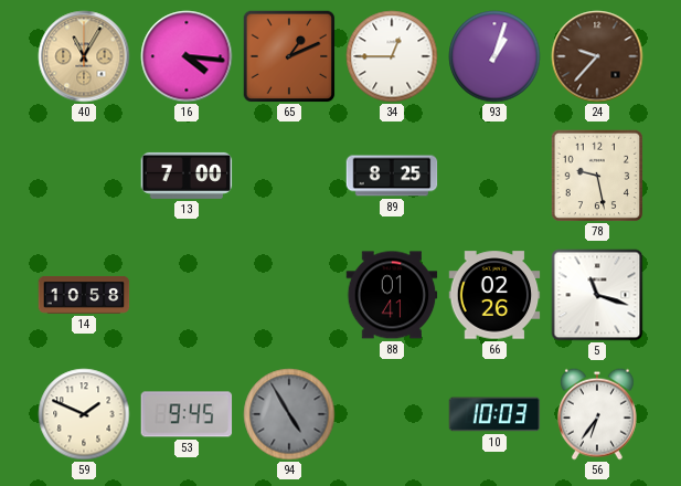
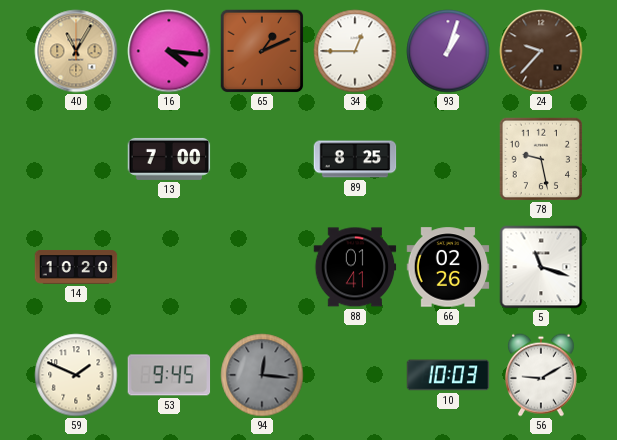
14: 10:58 -> 10:20
94: 4:55 -> 12:16
56: 6:36 -> 9:10
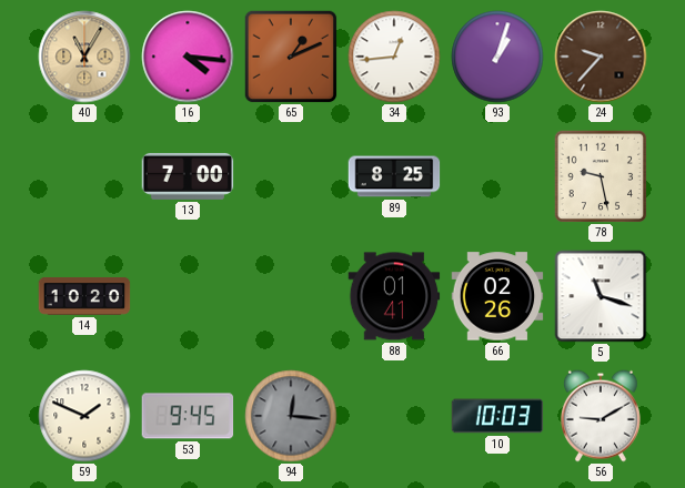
34: 12:45 -> 12:44
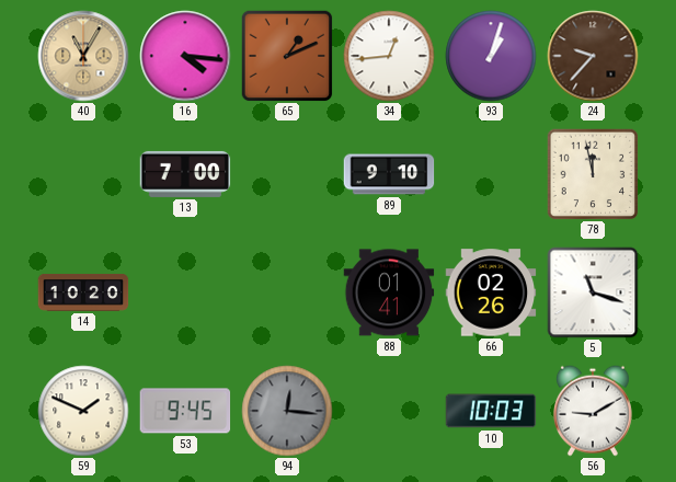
89: 8:25 -> 9:10
78: 9:28 -> 11:58
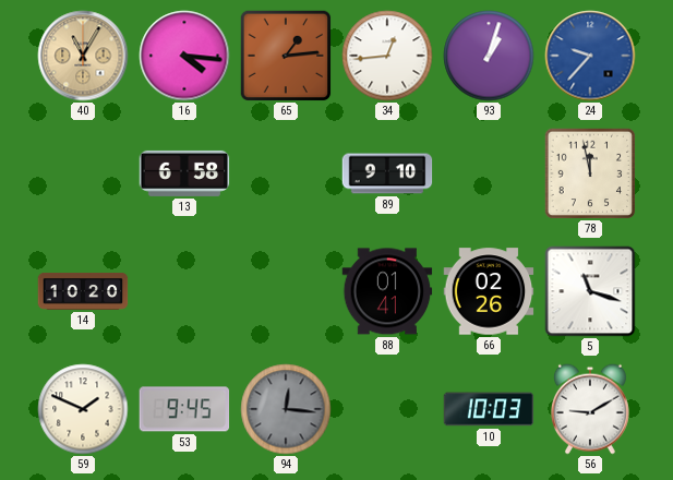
65: 1:11 -> 1:14
24 dial: brown -> blue
13: 7:00 -> 6:58
